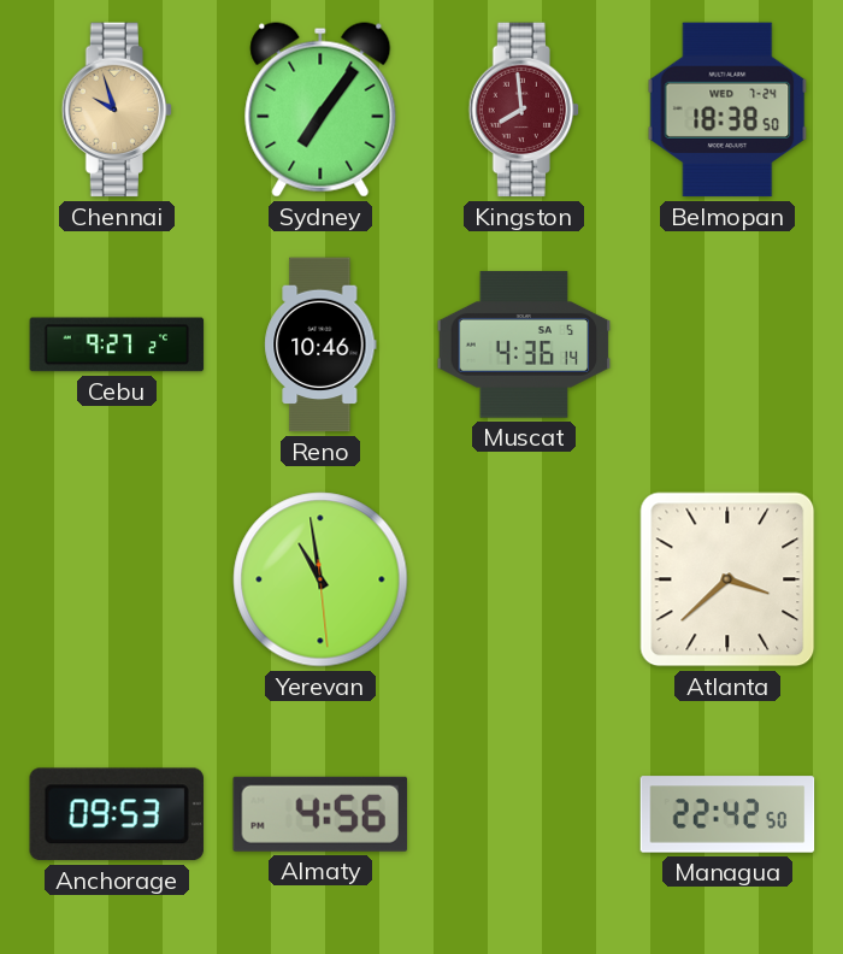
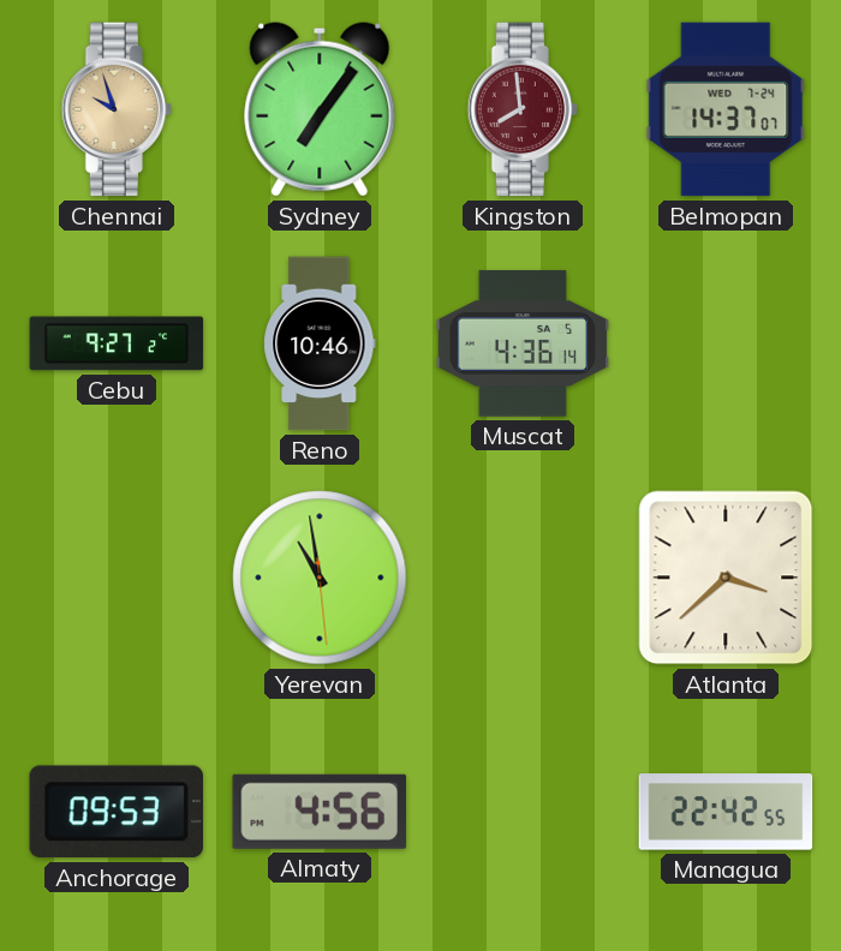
Belmopan: 18:38 -> 14:37
Managua: 22:42:50 -> 22:42:55
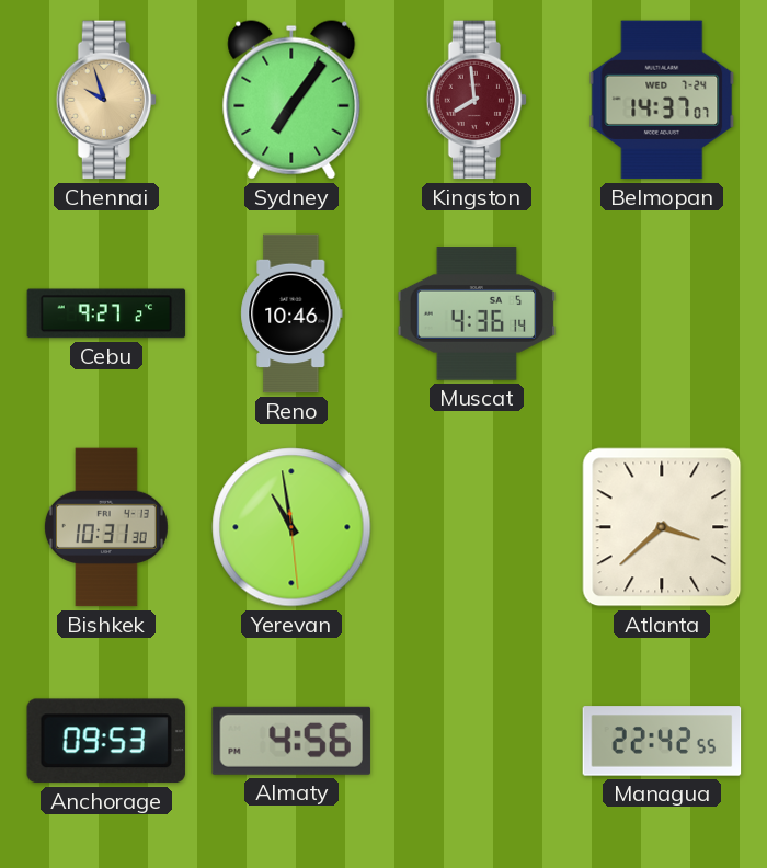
Bishkek: none -> 10:31
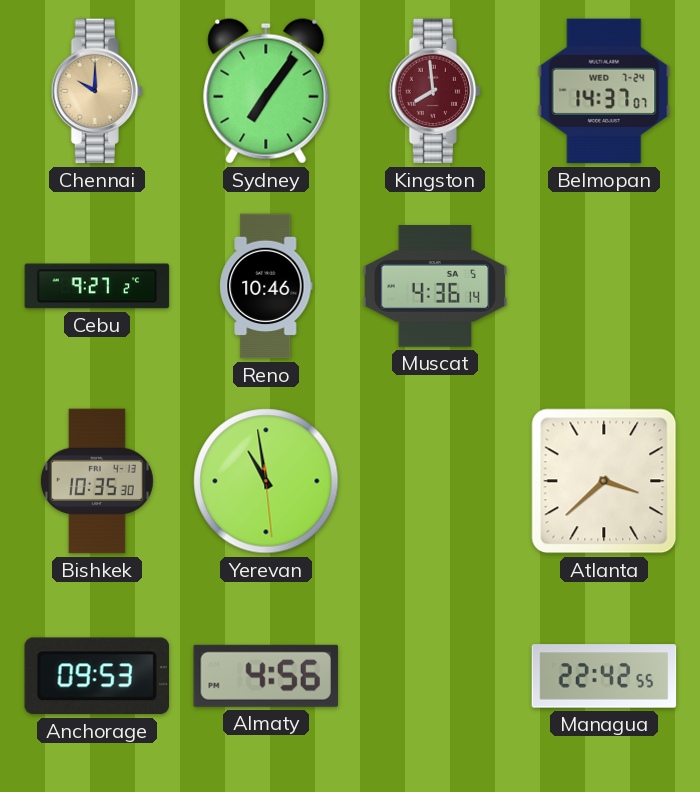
Chennai: 9:57 -> 10:00
Bishkek: 10:31 -> 10:35
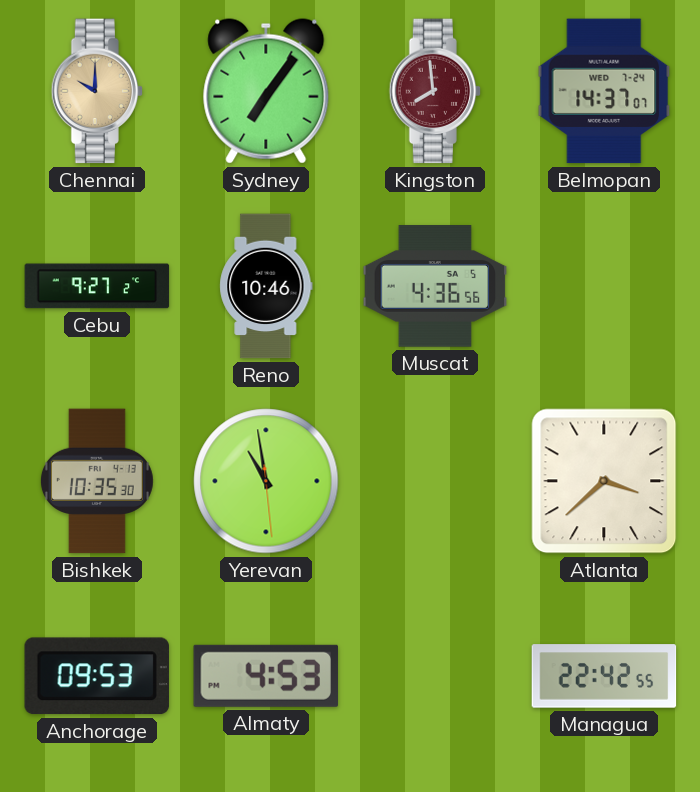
Muscat: 4:36:14 -> 4:36:56
Almaty: 4:56 -> 4:53
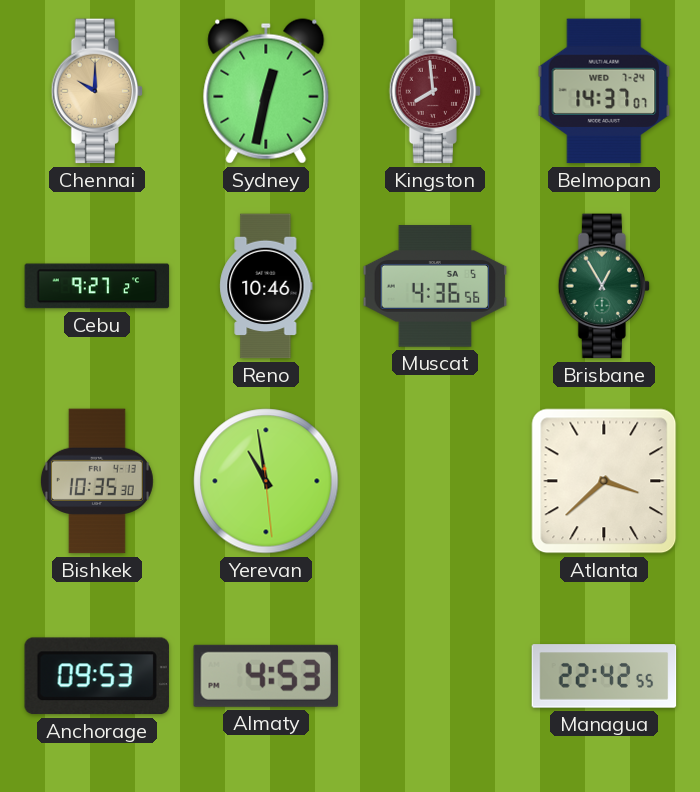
Sydney: 7:06 -> 12:32
Brisbane: none -> 12:55
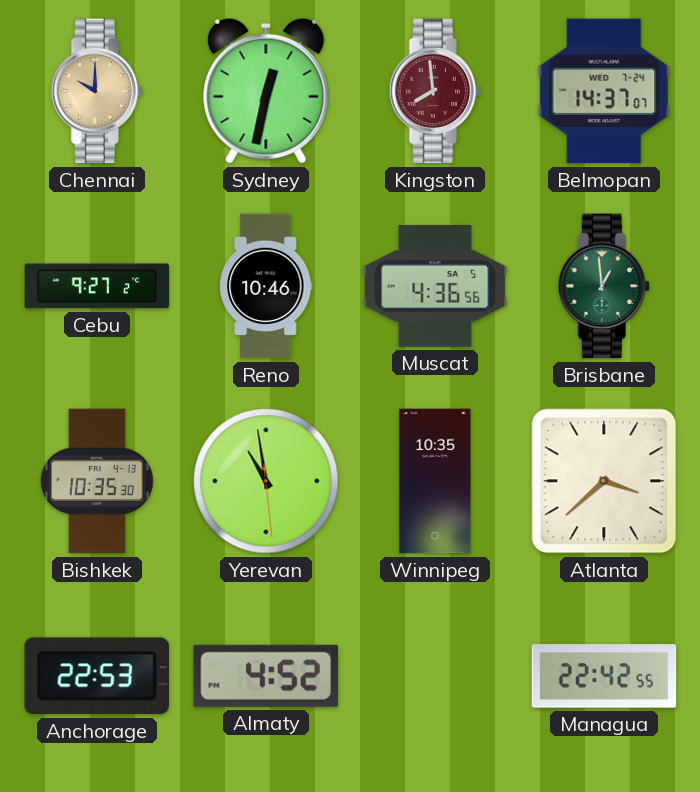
Brisbane: 12:55 -> 12:59
Winnipeg: none -> 10:35
Anchorage: 09:53 -> 22:53
Almaty: 4:53 -> 4:52
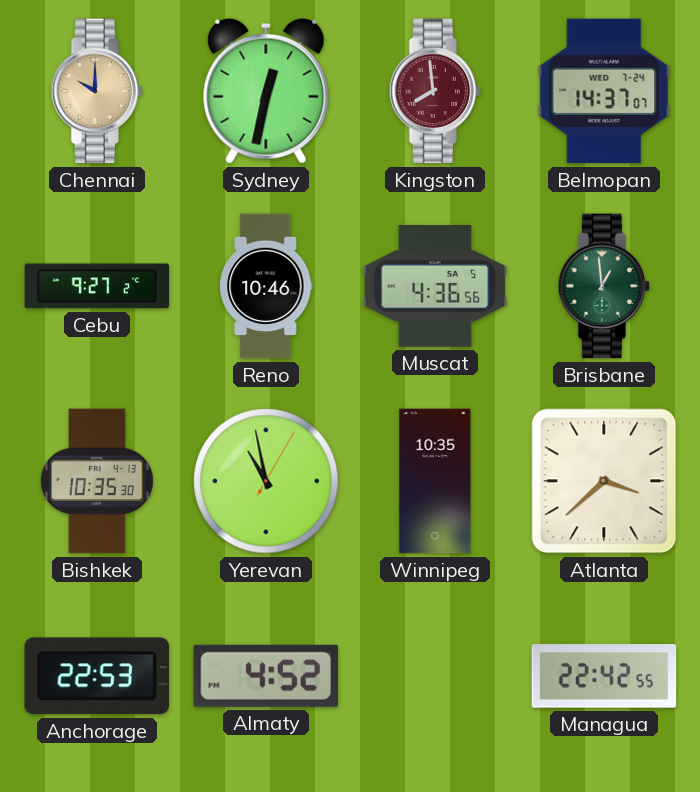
Yerevan: 10:58:29 -> 10:58:05
